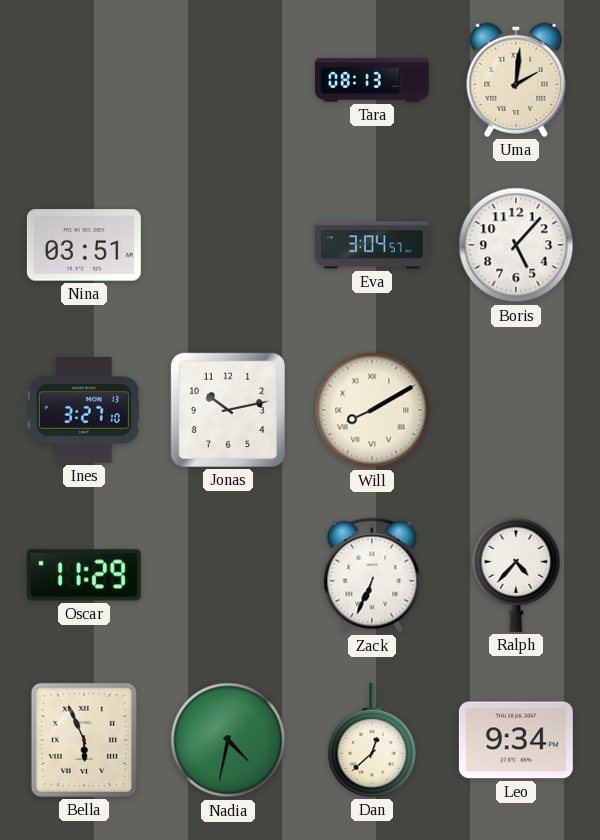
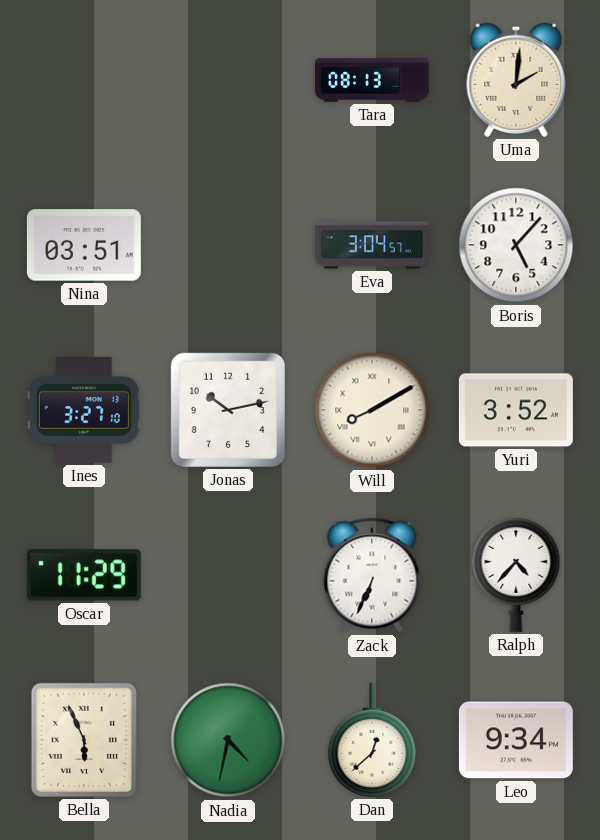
Yuri: none -> 3:52
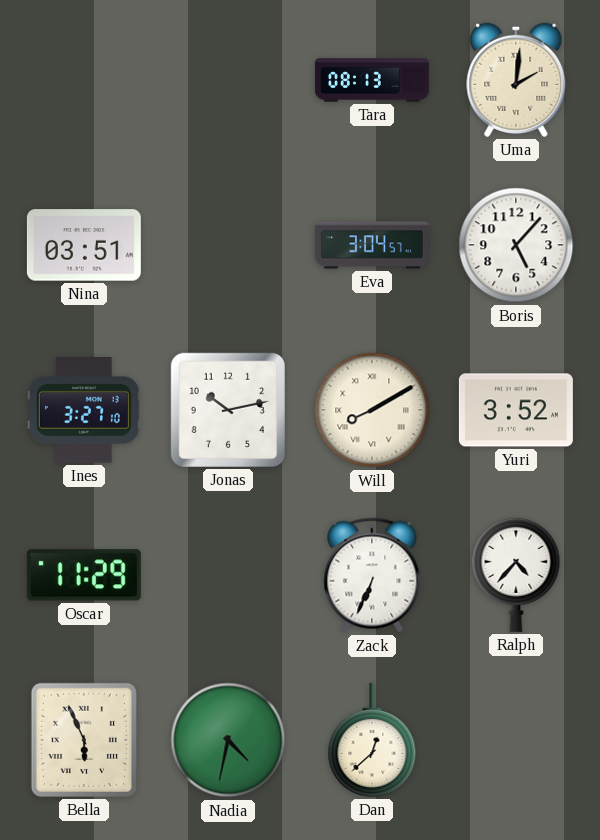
Leo: 9:34 -> none
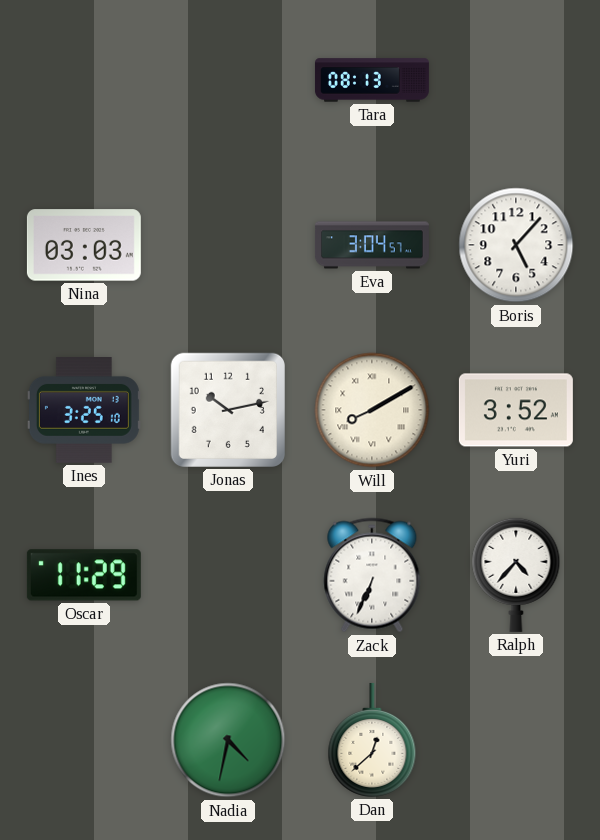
Uma: 2:01 -> none
Nina: 03:51 -> 03:03
Ines: 3:27 -> 3:25
Bella: 5:56 -> none
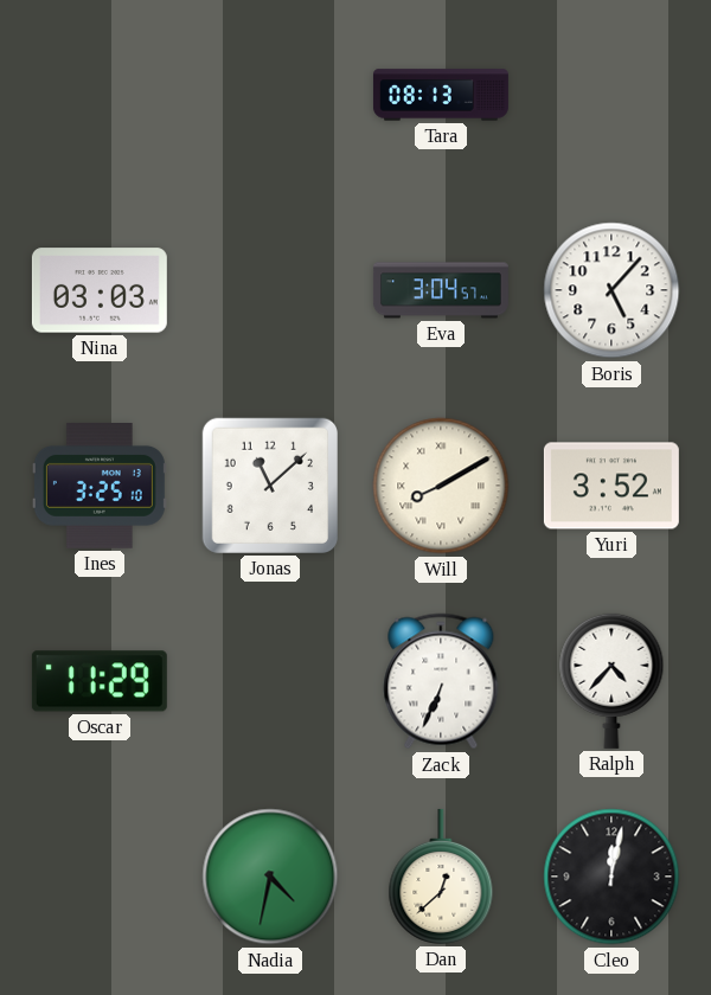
Jonas: 10:13 -> 11:08
Cleo: none -> 12:02
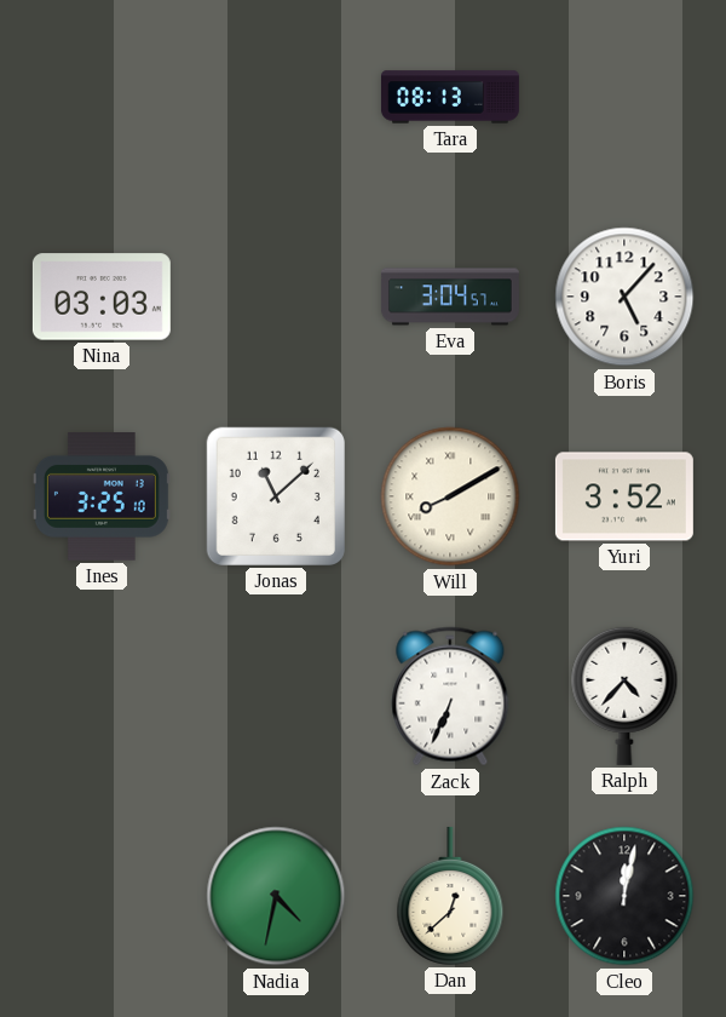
Oscar: 11:29 -> none
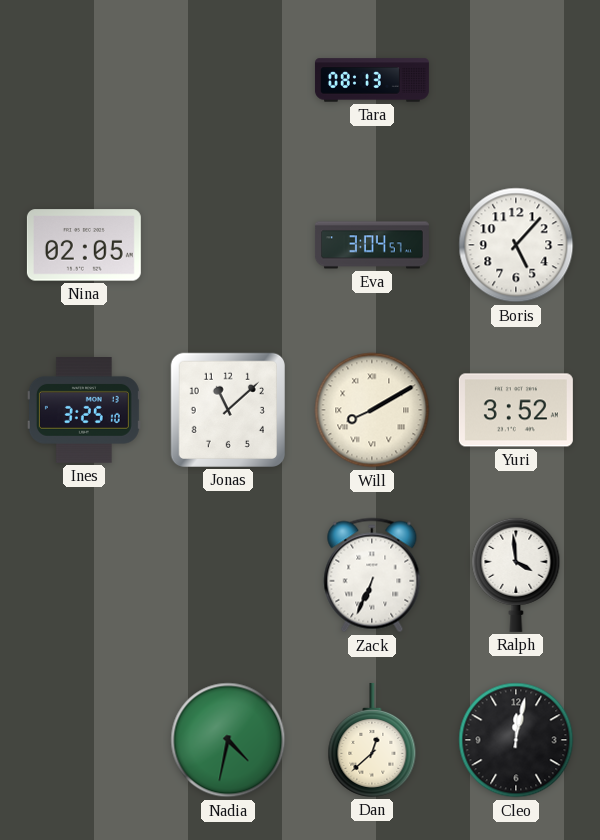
Nina: 03:03 -> 02:05
Ralph: 4:37 -> 3:59
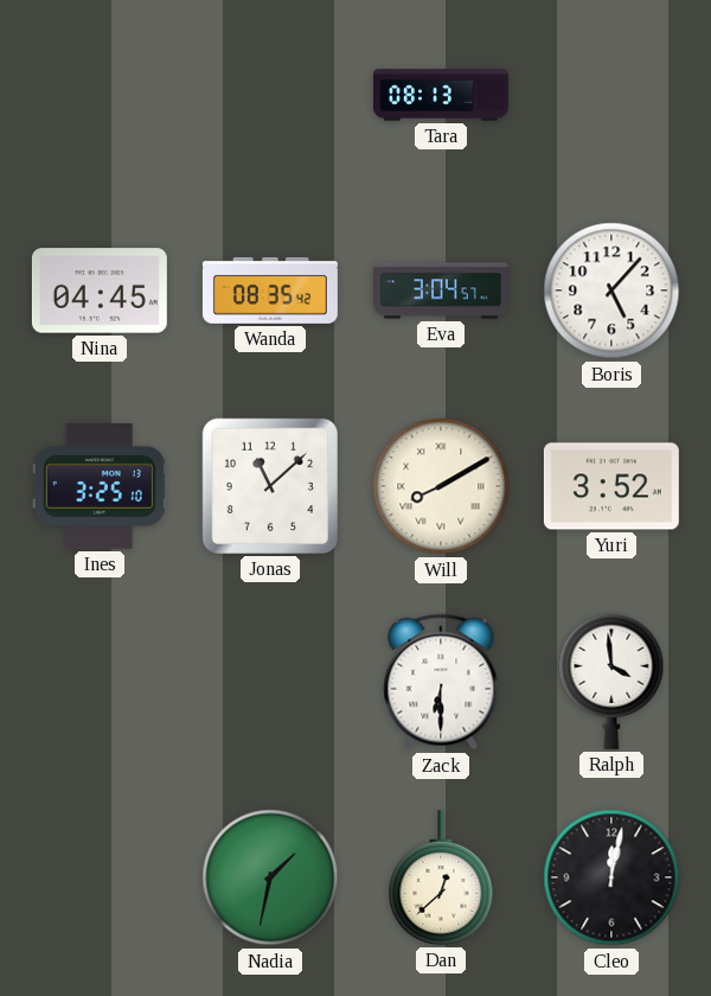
Nina: 02:05 -> 04:45
Wanda: none -> 08:35
Zack: 6:34 -> 6:30
Nadia: 4:32 -> 1:32
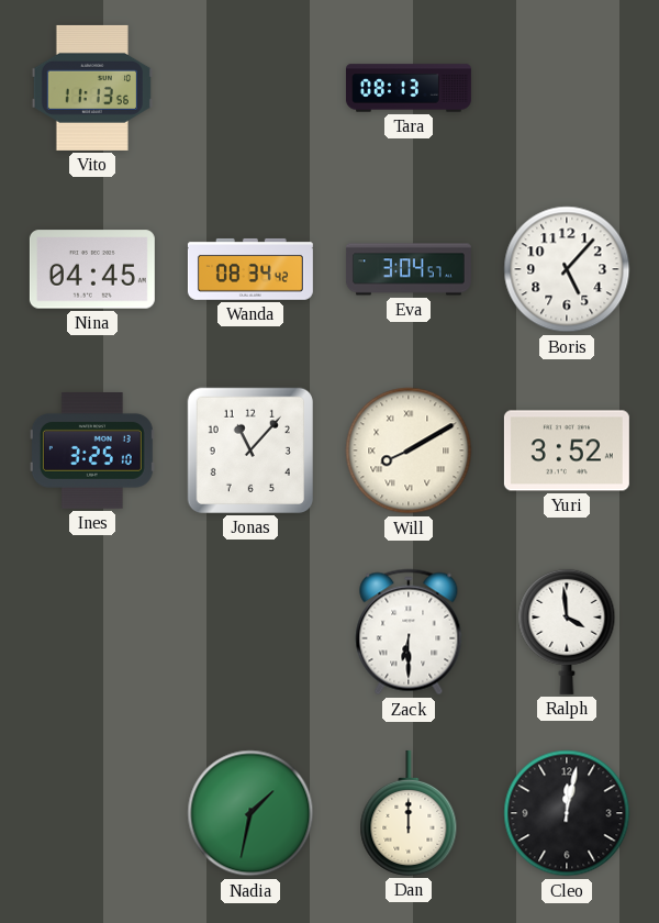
Vito: none -> 11:13
Wanda: 08:35 -> 08:34
Jonas: 11:08 -> 11:07
Dan: 12:38 -> 12:00
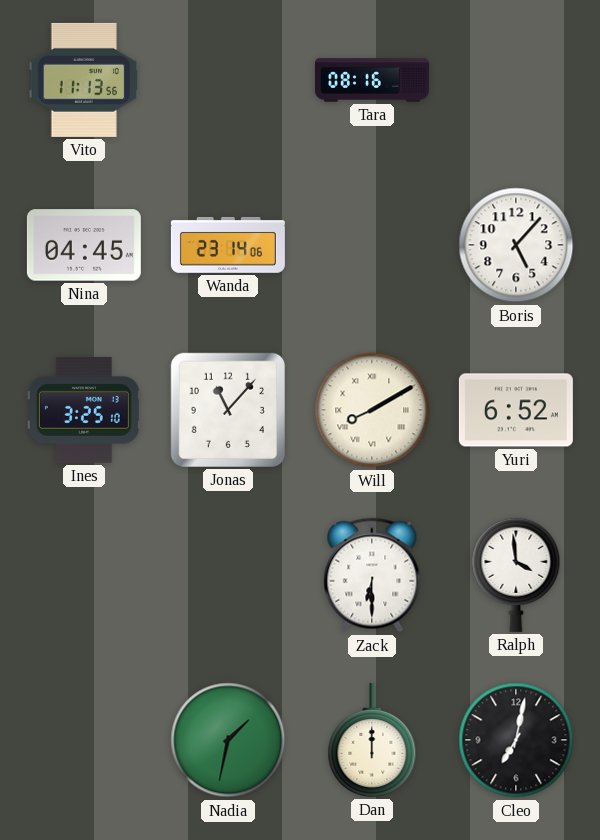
Tara: 08:13 -> 08:16
Wanda: 08:34 -> 23:14
Eva: 3:04 -> none
Yuri: 3:52 -> 6:52
Cleo: 12:02 -> 7:02
